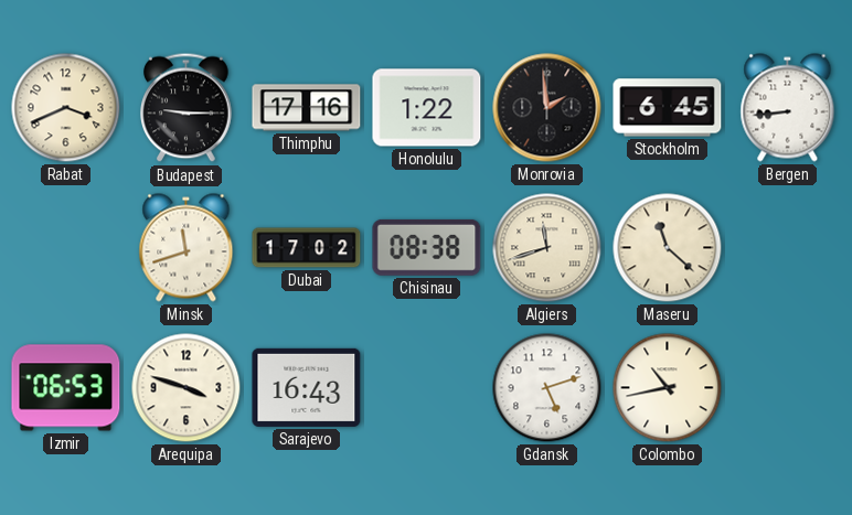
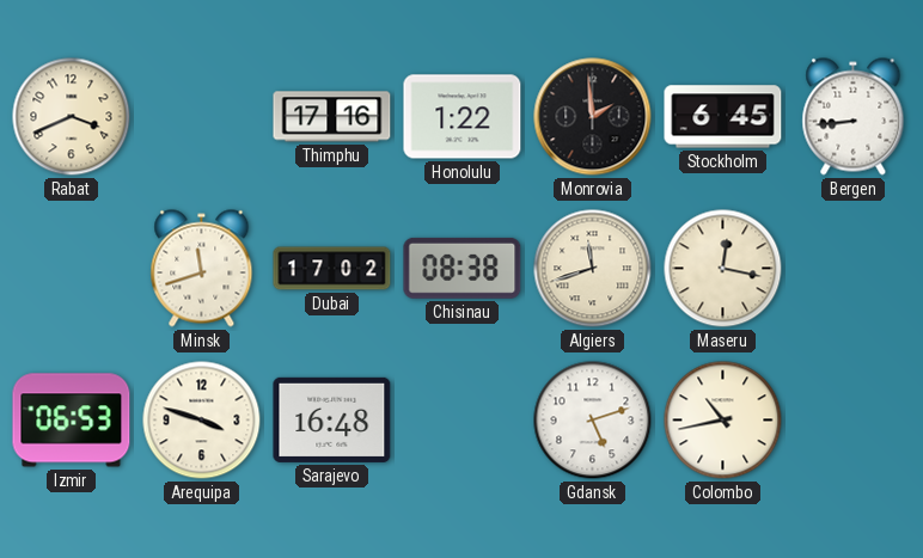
Budapest: 9:15 -> none
Maseru: 11:22 -> 12:17
Sarajevo: 16:43 -> 16:48
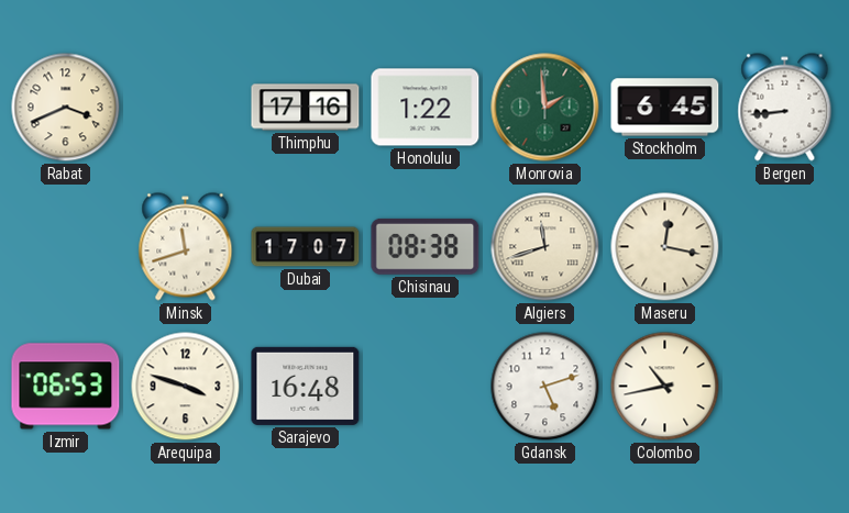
Monrovia dial: black -> green
Dubai: 17:02 -> 17:07
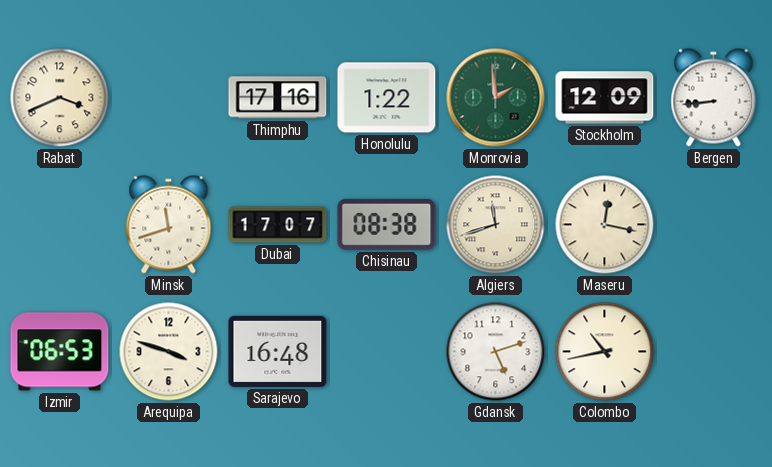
Stockholm: 6:45 -> 12:09
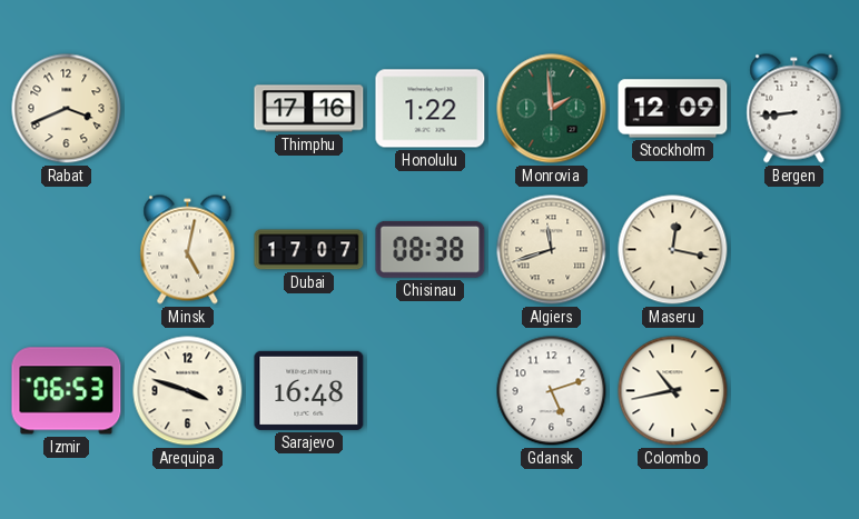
Minsk: 11:42 -> 5:02
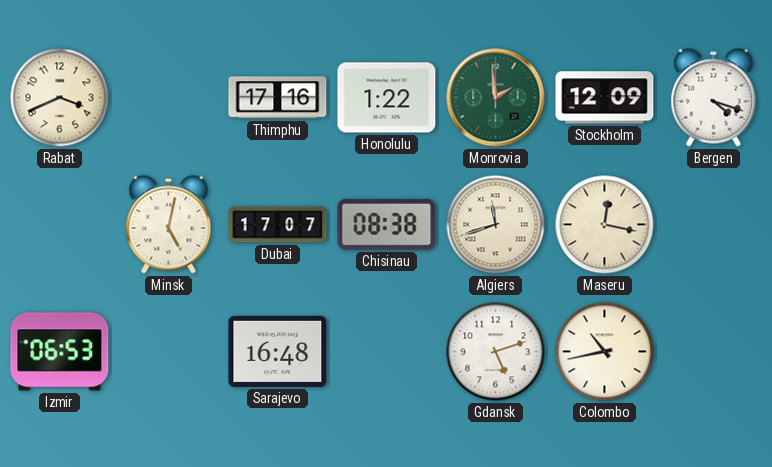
Bergen: 8:44 -> 4:18
Arequipa: 3:48 -> none
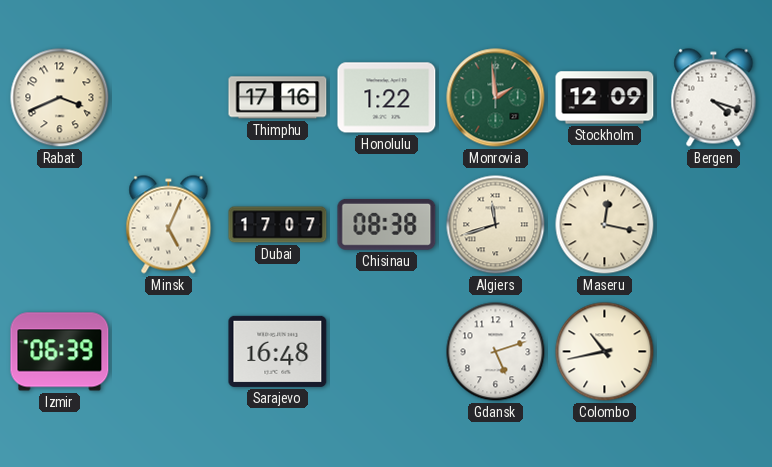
Minsk: 5:02 -> 5:04
Izmir: 06:53 -> 06:39
